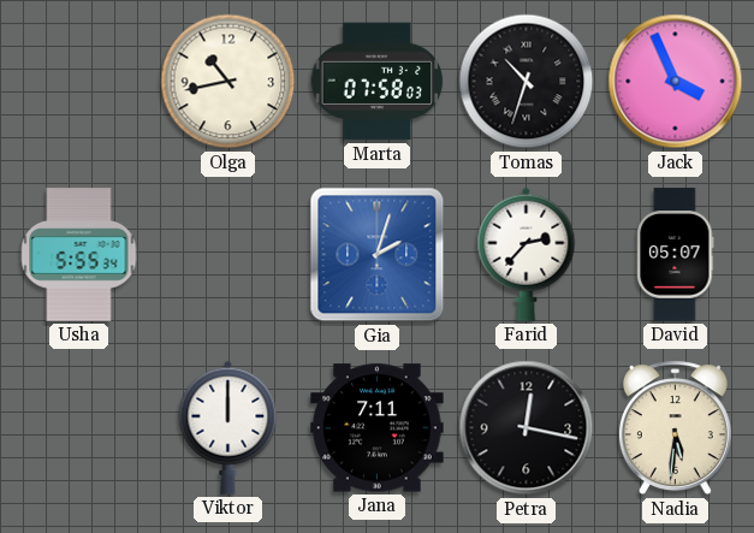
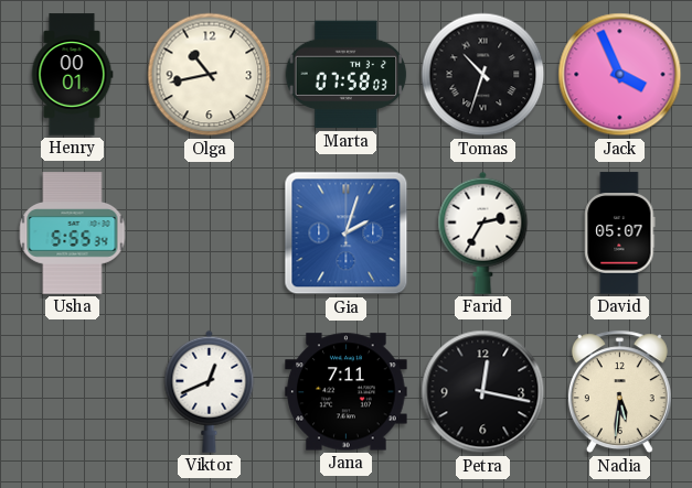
Henry: none -> 00:01
Farid: 2:37 -> 2:35
Viktor: 12:00 -> 12:41
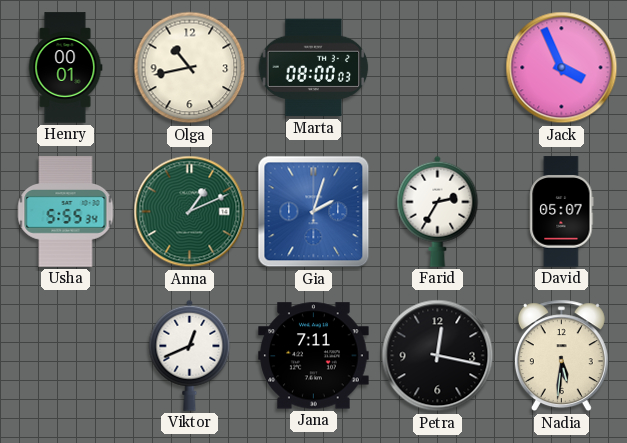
Marta: 07:58 -> 08:00
Tomas: 10:33 -> none
Anna: none -> 1:11
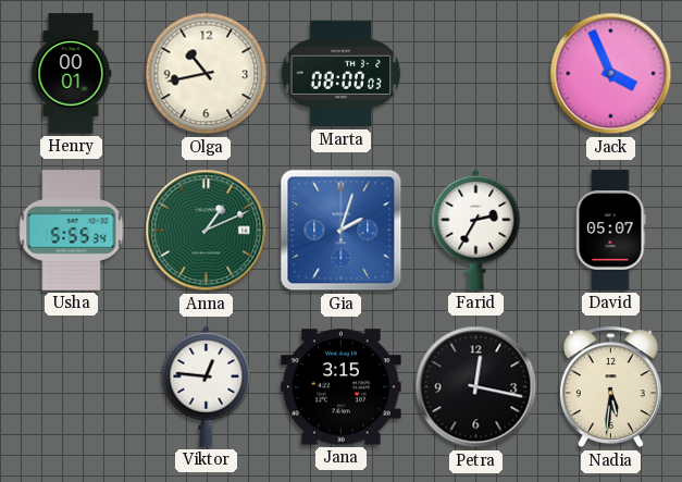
Viktor: 12:41 -> 12:46
Jana: 7:11 -> 3:15
